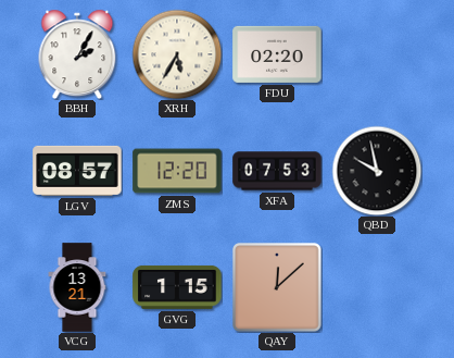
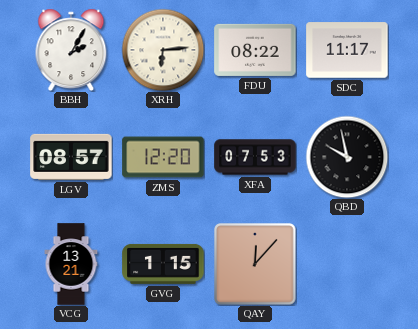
XRH: 5:35 -> 6:14
FDU: 02:20 -> 08:22
SDC: none -> 11:17
QAY: 12:08 -> 12:07
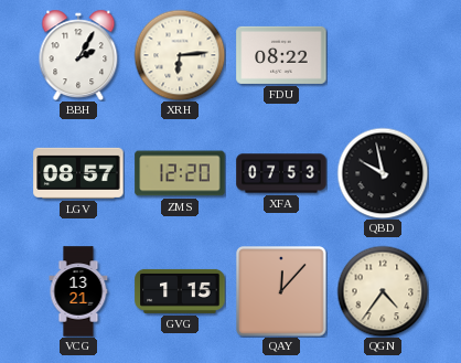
SDC: 11:17 -> none
QGN: none -> 4:36
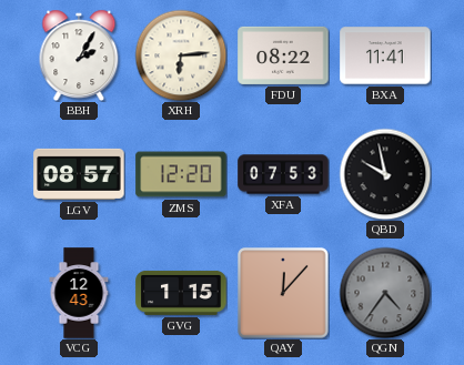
BXA: none -> 11:41
VCG: 13:21 -> 12:43
QGN dial: cream -> grey
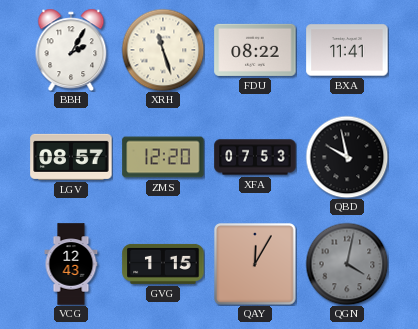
XRH: 6:14 -> 11:27
QAY: 12:07 -> 12:05
QGN: 4:36 -> 4:02
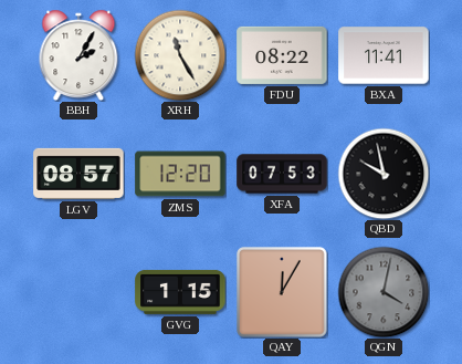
XRH: 11:27 -> 11:25
VCG: 12:43 -> none
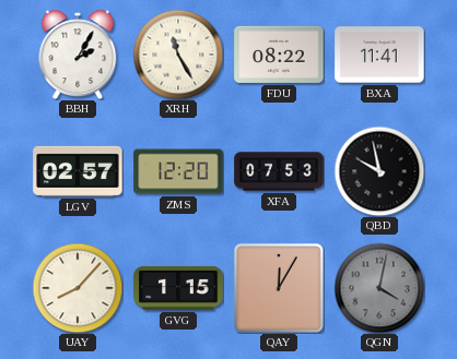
LGV: 08:57 -> 02:57
UAY: none -> 8:07
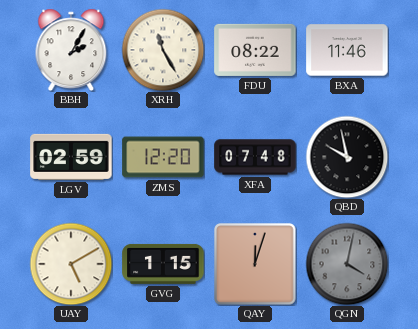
BXA: 11:41 -> 11:46
LGV: 02:57 -> 02:59
XFA: 07:53 -> 07:48
UAY: 8:07 -> 5:10
QAY: 12:05 -> 12:03
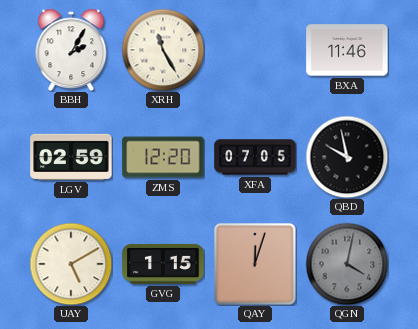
FDU: 08:22 -> none
XFA: 07:48 -> 07:05
